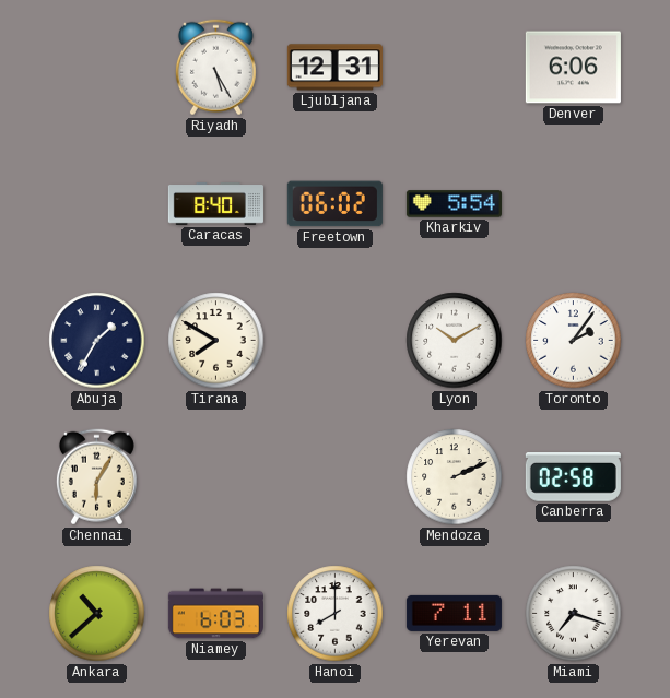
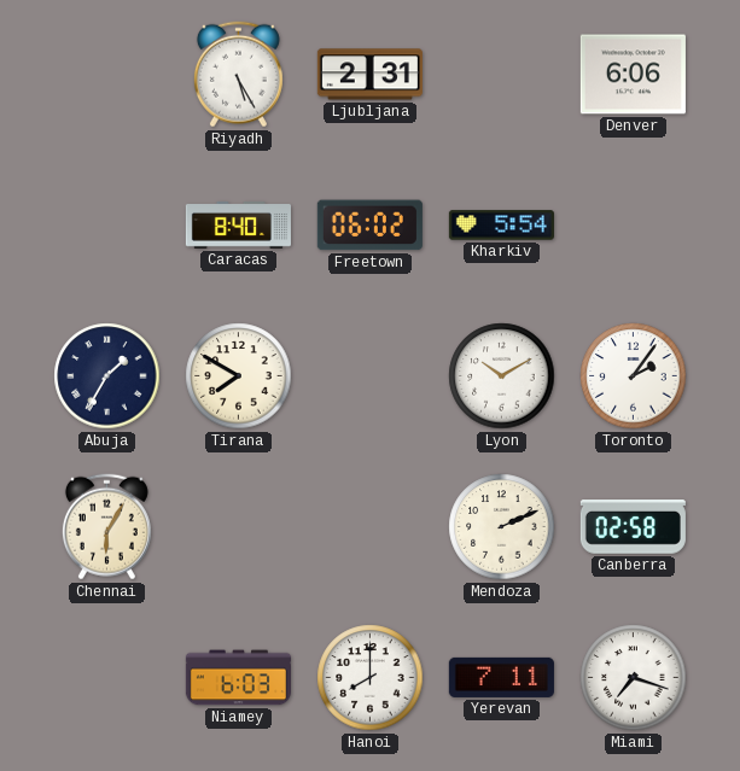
Ljubljana: 12:31 -> 2:31
Ankara: 10:38 -> none
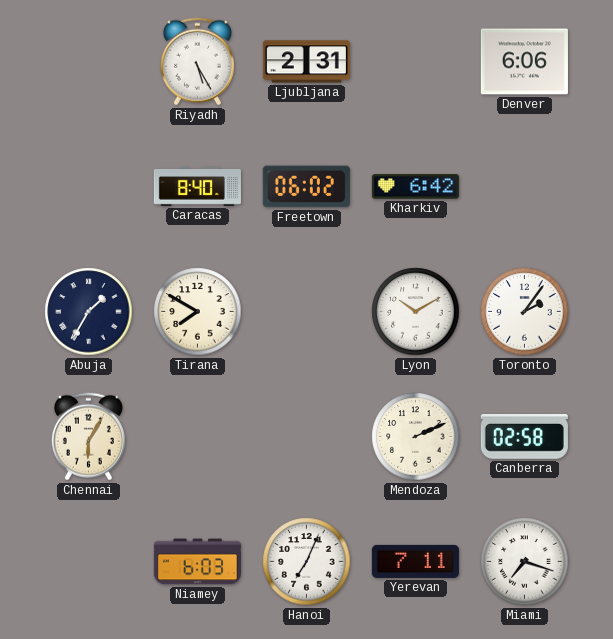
Kharkiv: 5:54 -> 6:42
Hanoi: 8:00 -> 7:04
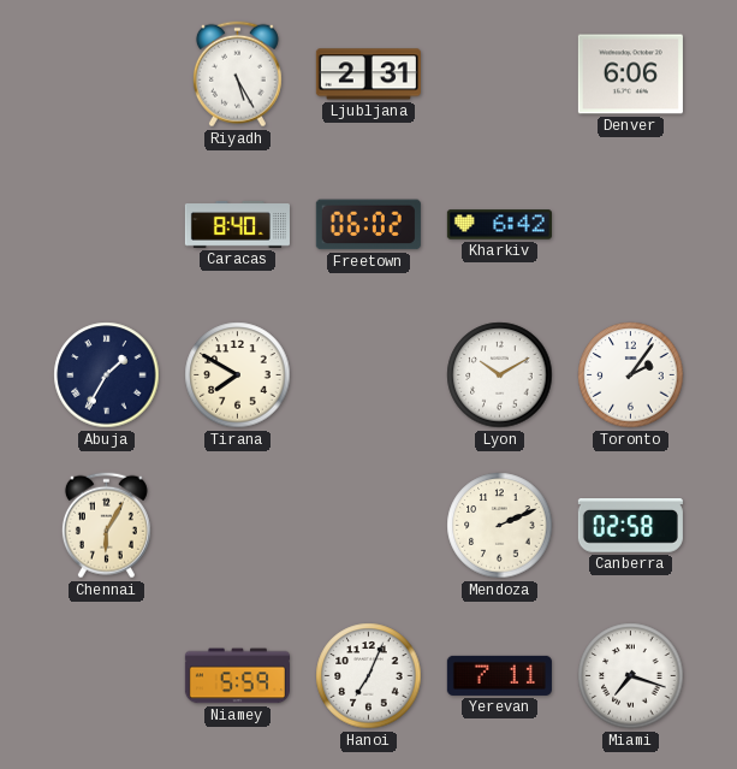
Niamey: 6:03 -> 5:59
